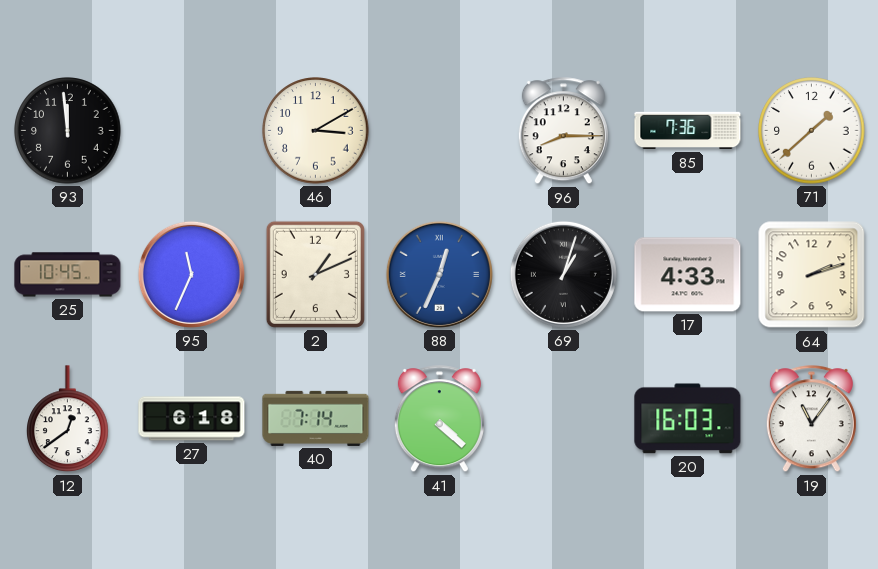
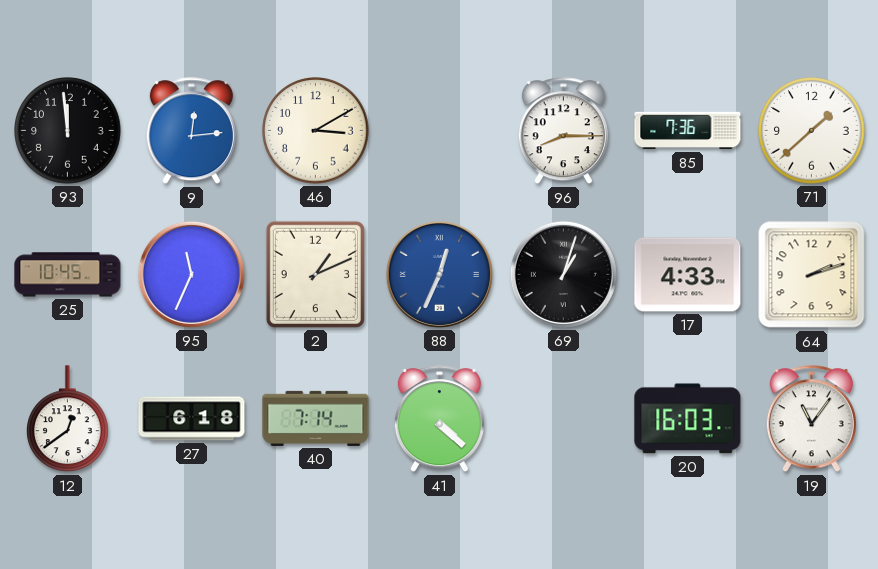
9: none -> 12:14
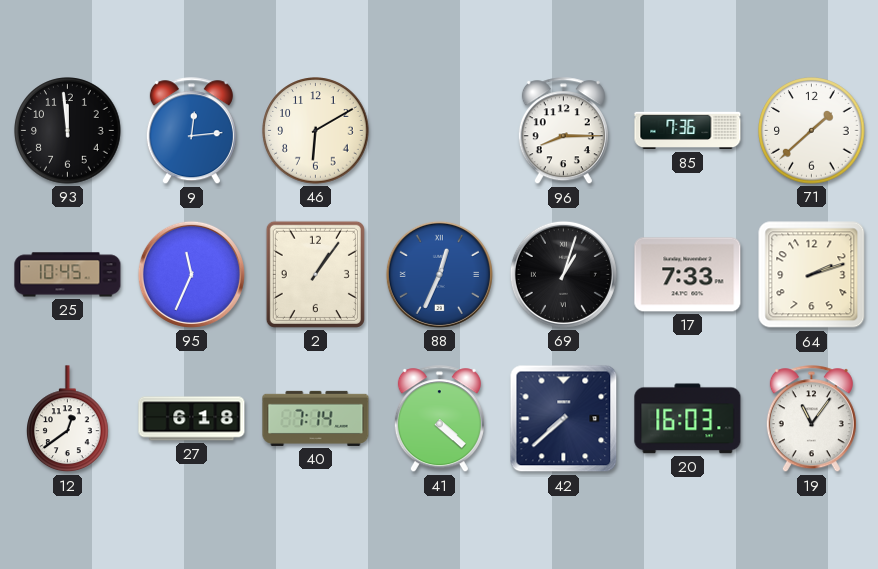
46: 3:10 -> 6:10
2: 1:11 -> 1:06
17: 4:33 -> 7:33
42: none -> 7:38
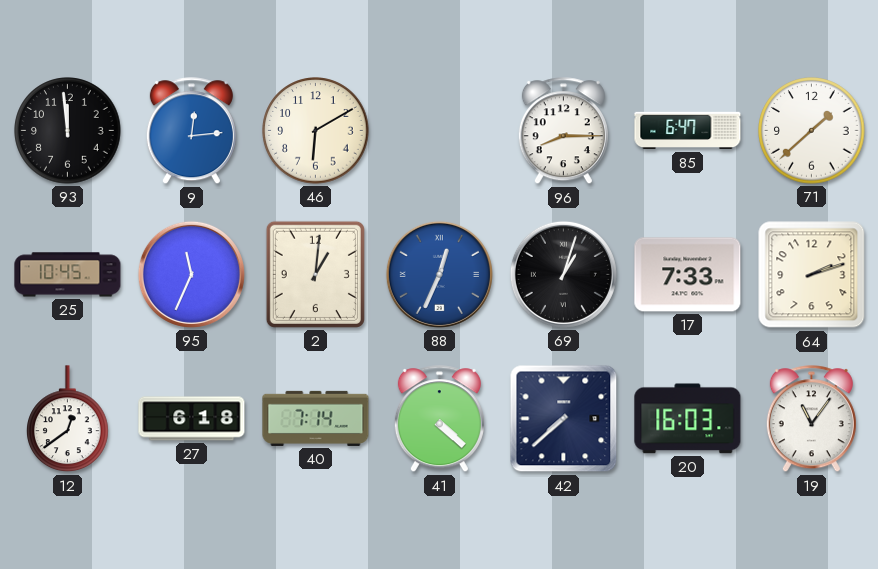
85: 7:36 -> 6:47
2: 1:06 -> 1:01
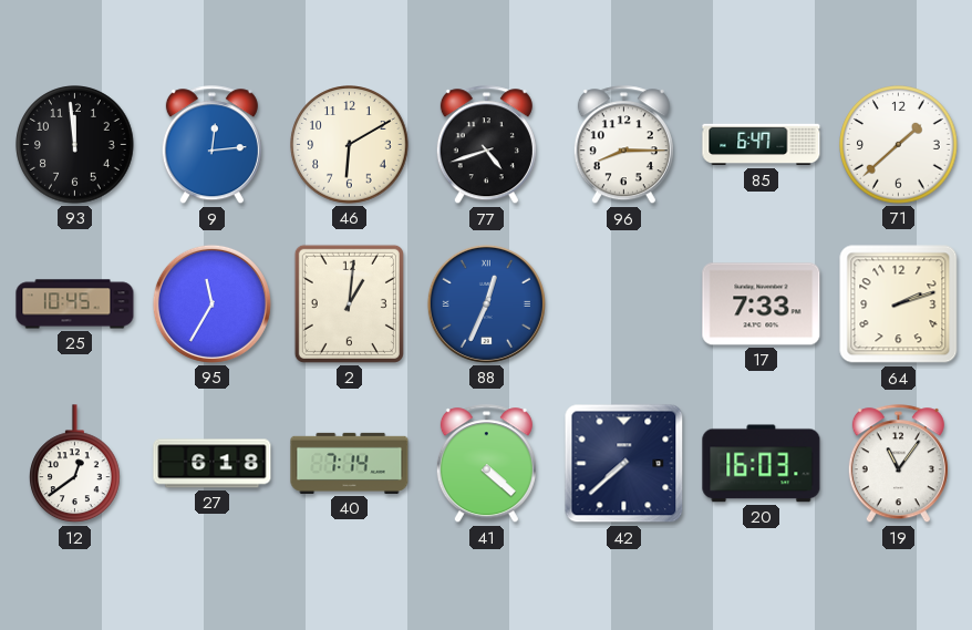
77: none -> 4:42
95: 11:34 -> 11:35
69: 1:03 -> none
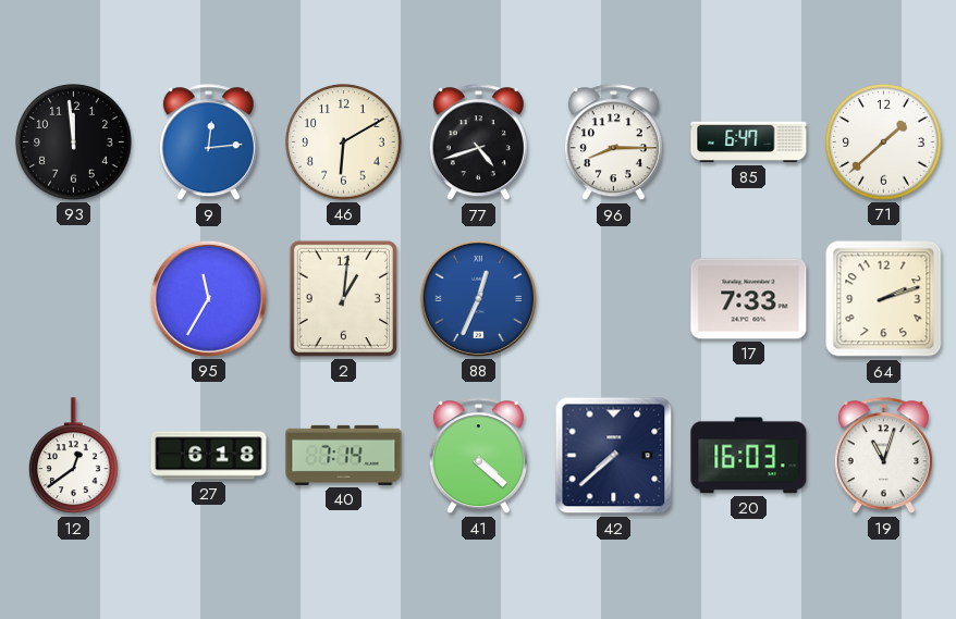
25: 10:45 -> none
19: 11:06 -> 11:03
